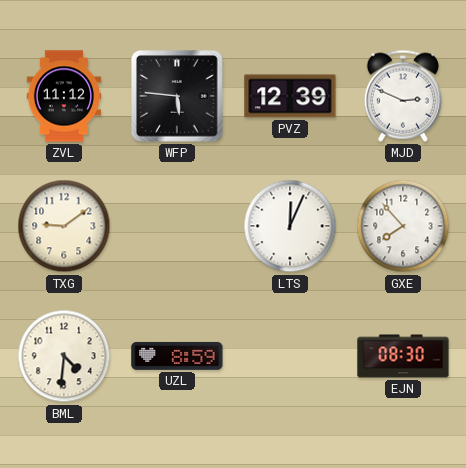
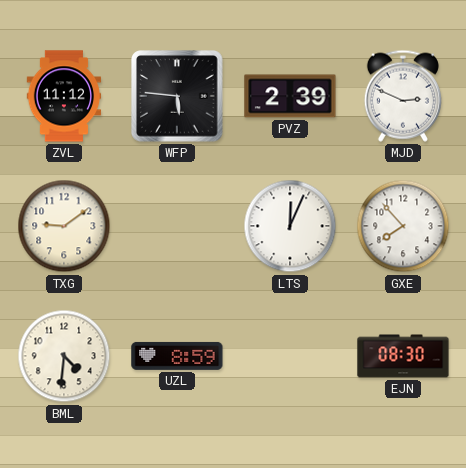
PVZ: 12:39 -> 2:39
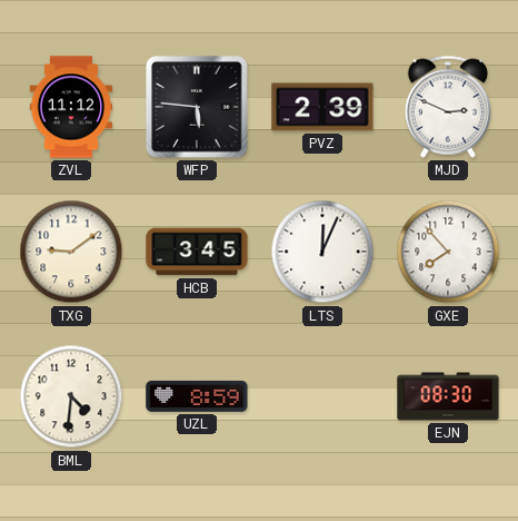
HCB: none -> 3:45
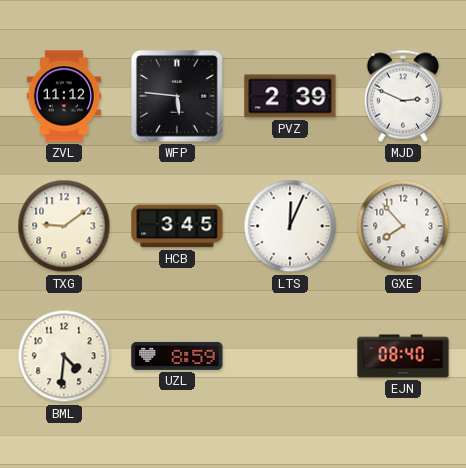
EJN: 08:30 -> 08:40
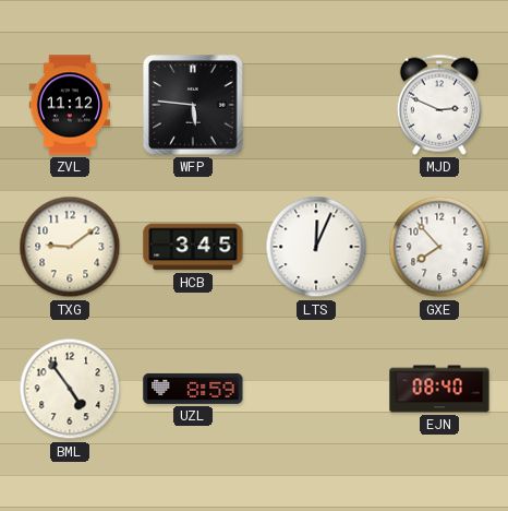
PVZ: 2:39 -> none
BML: 4:31 -> 4:54
